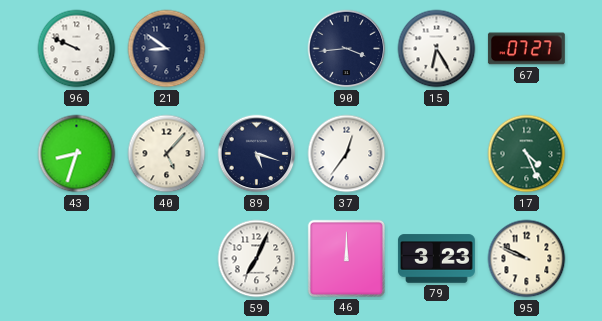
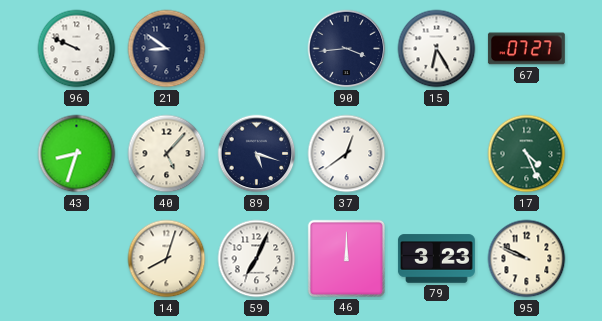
37: 12:36 -> 12:39
14: none -> 8:03
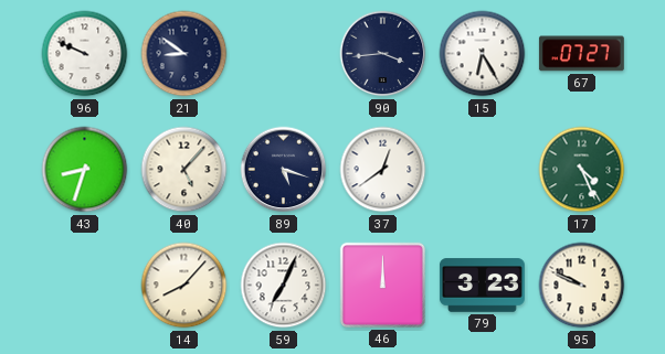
14: 8:03 -> 8:07
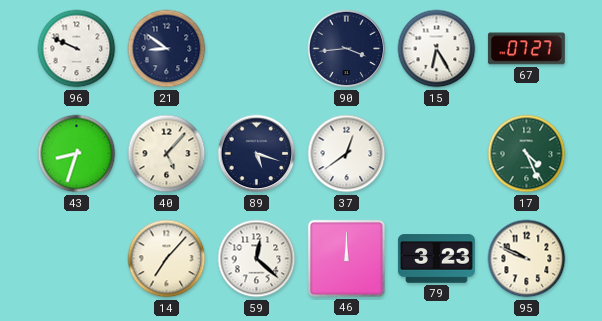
14: 8:07 -> 7:07
59: 7:04 -> 12:22
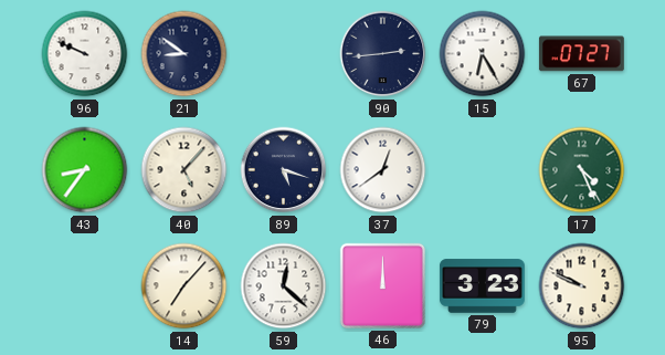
90: 3:44 -> 2:44
43: 8:33 -> 8:36
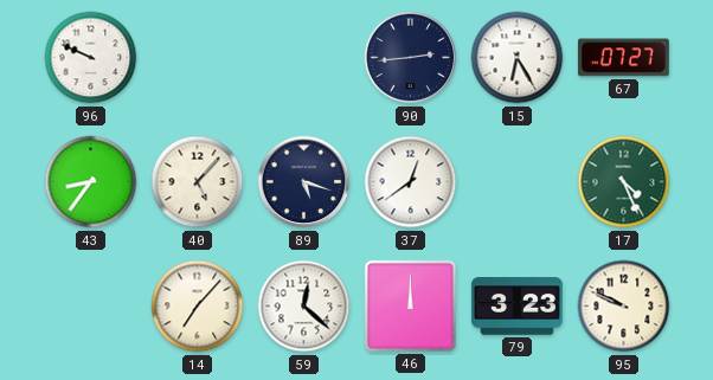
21: 8:51 -> none
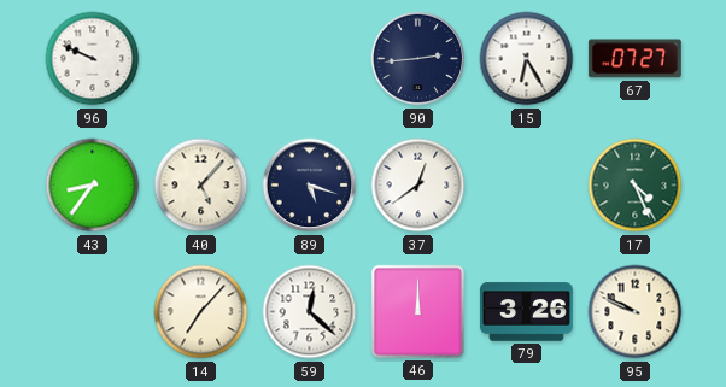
79: 3:23 -> 3:26
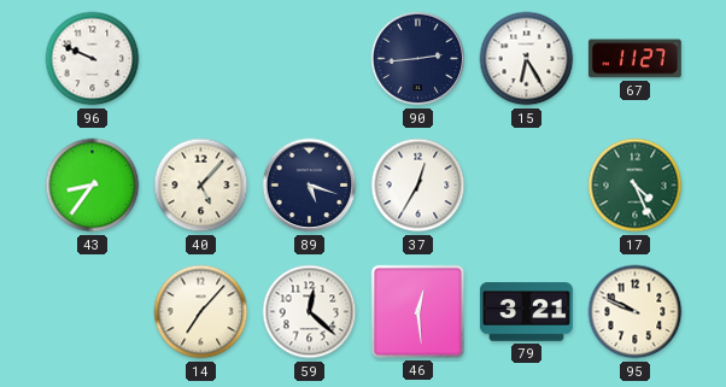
67: 07:27 -> 11:27
37: 12:39 -> 12:35
46: 12:00 -> 12:29
79: 3:26 -> 3:21
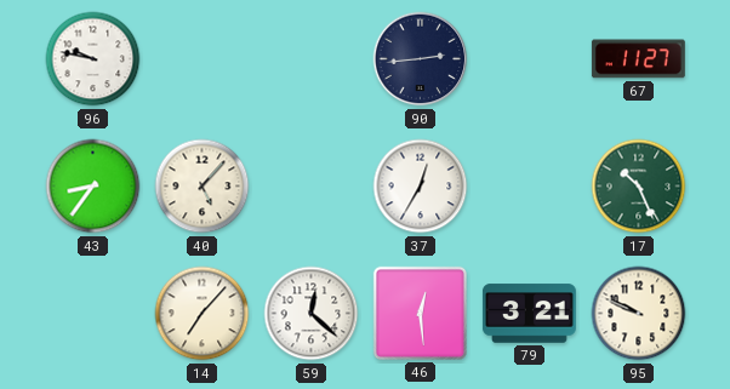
96: 9:49 -> 9:47
15: 6:25 -> none
89: 5:18 -> none
17: 4:26 -> 10:26
